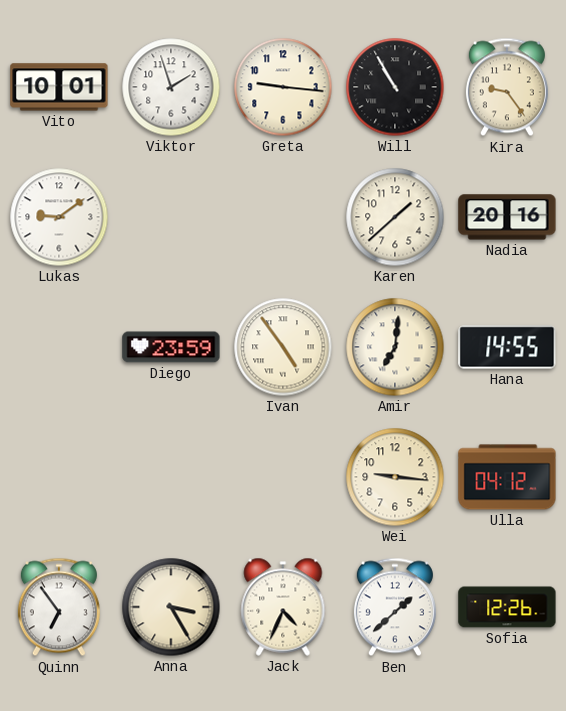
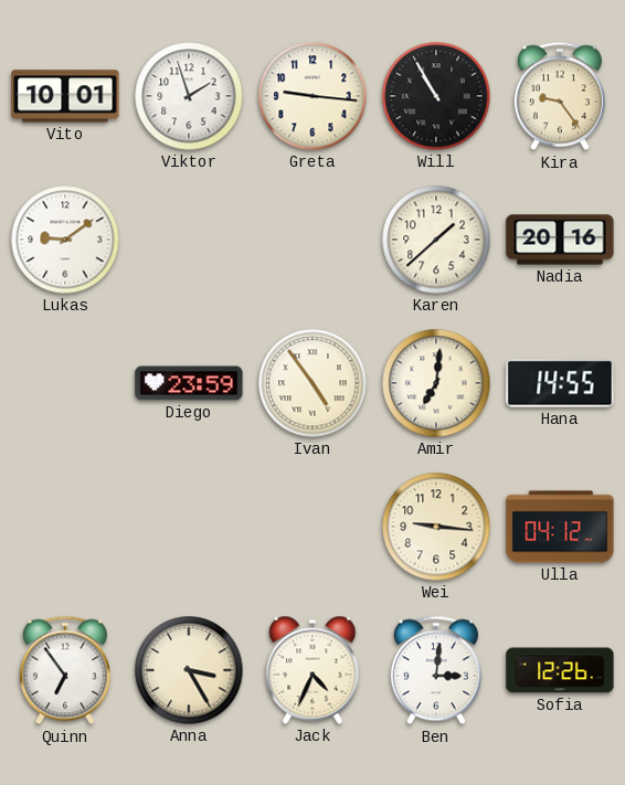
Ben: 1:38 -> 3:01
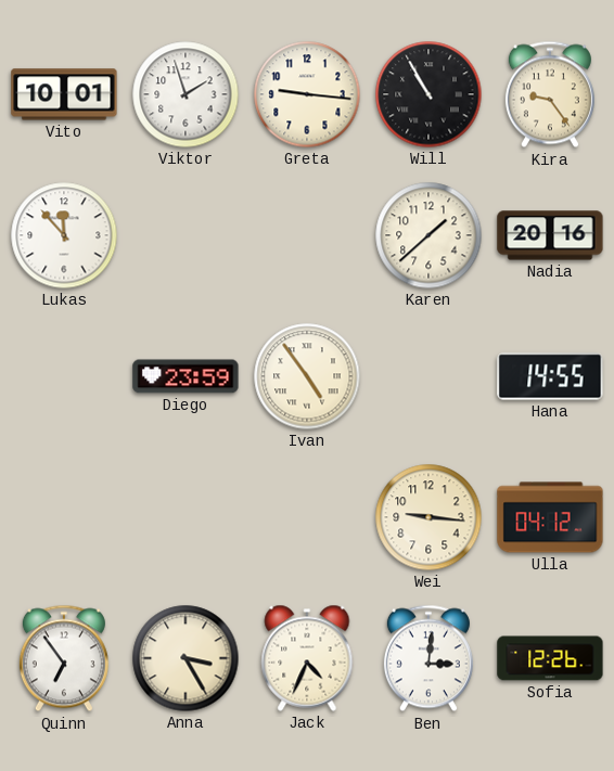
Lukas: 9:09 -> 11:53
Amir: 7:01 -> none
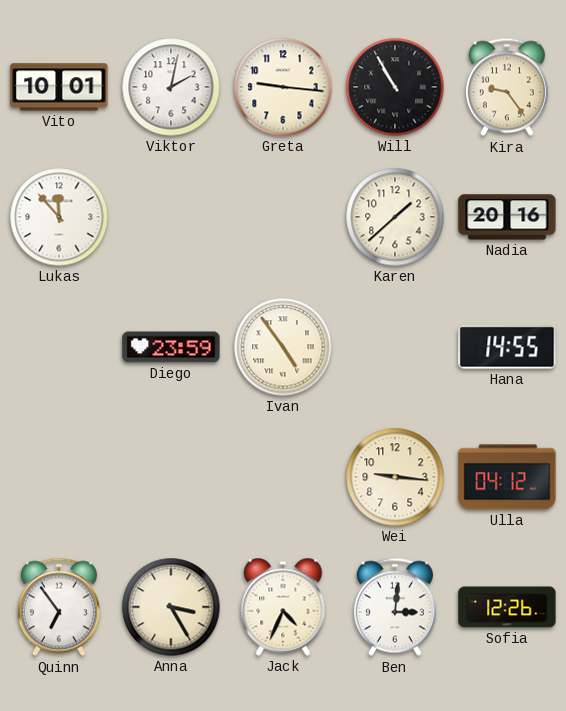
Viktor: 1:57 -> 2:02
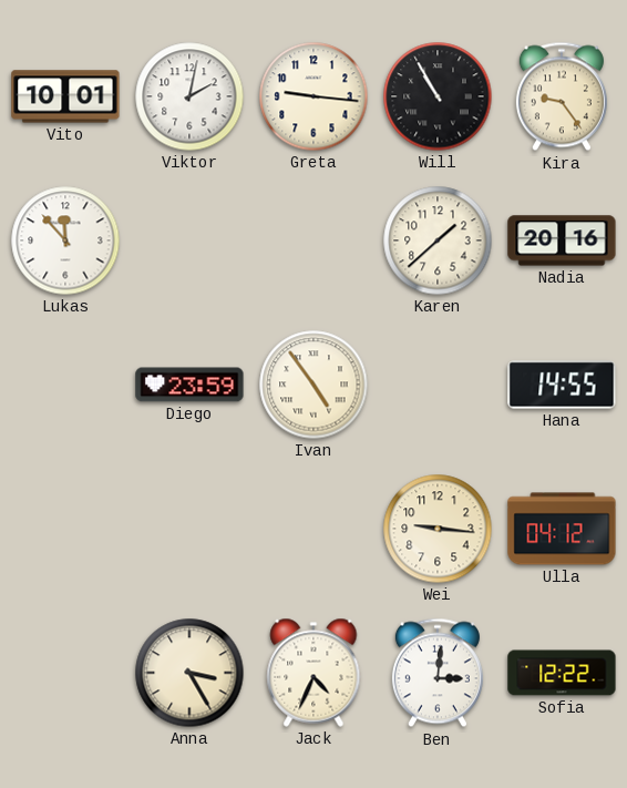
Quinn: 6:54 -> none
Sofia: 12:26 -> 12:22
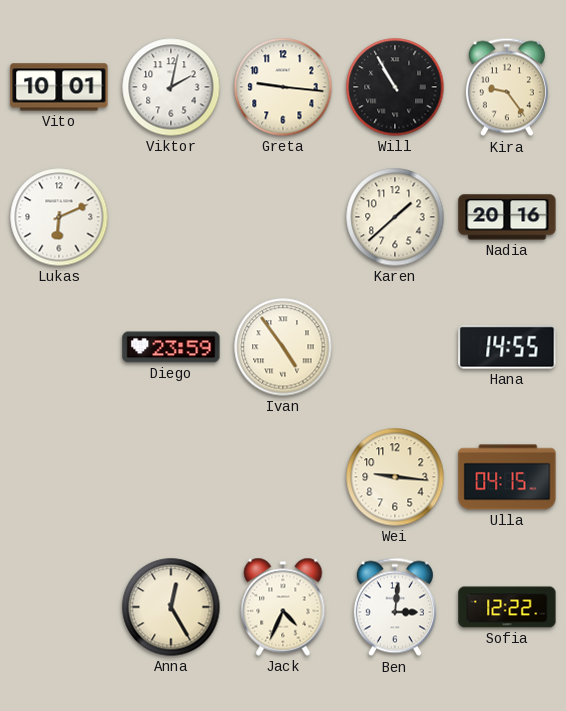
Lukas: 11:53 -> 6:11
Ulla: 04:12 -> 04:15
Anna: 3:25 -> 12:25
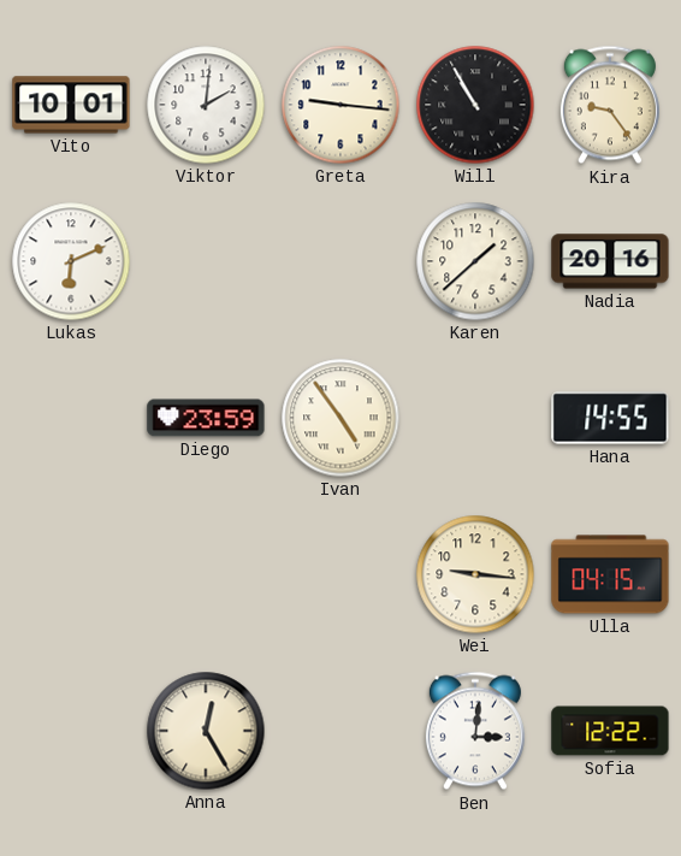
Viktor: 2:02 -> 2:01
Jack: 4:34 -> none
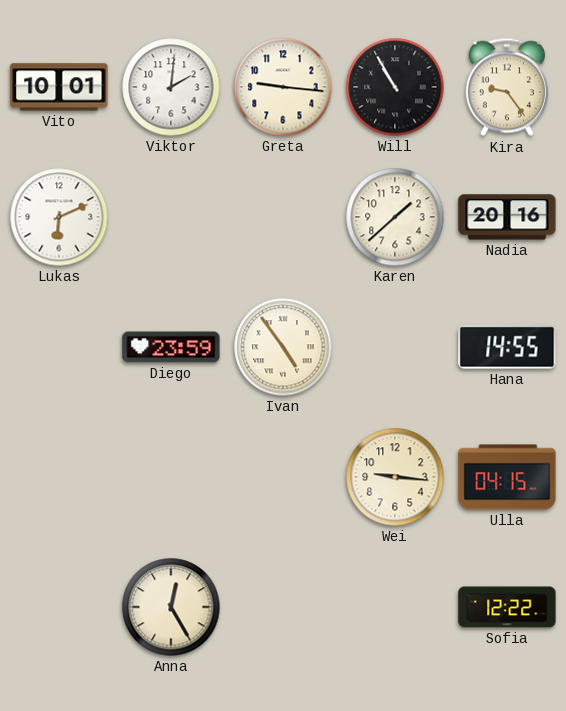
Ben: 3:01 -> none
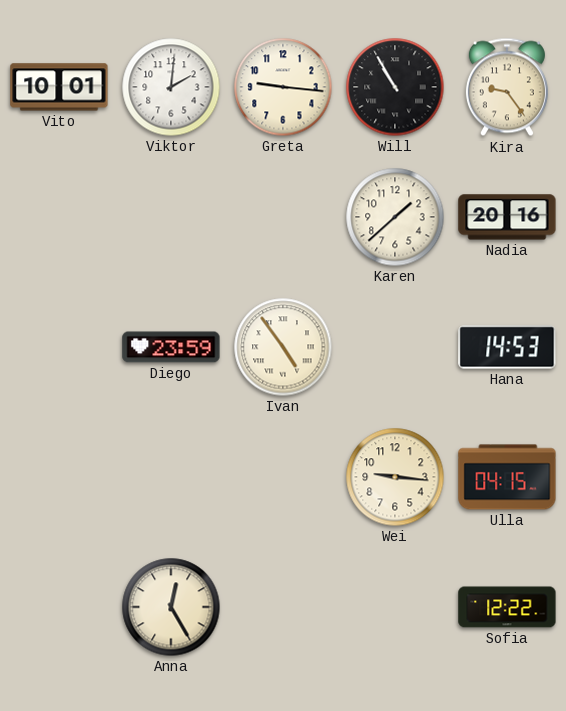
Lukas: 6:11 -> none
Hana: 14:55 -> 14:53
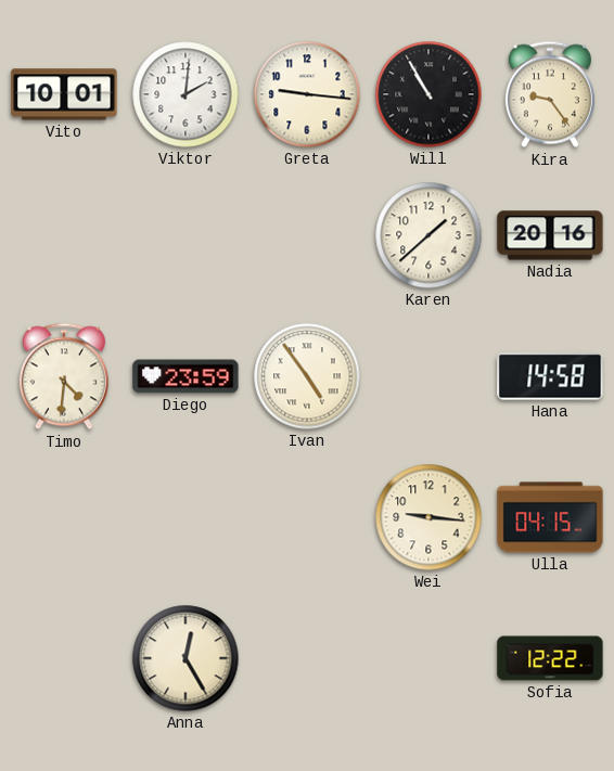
Timo: none -> 4:31
Hana: 14:53 -> 14:58
